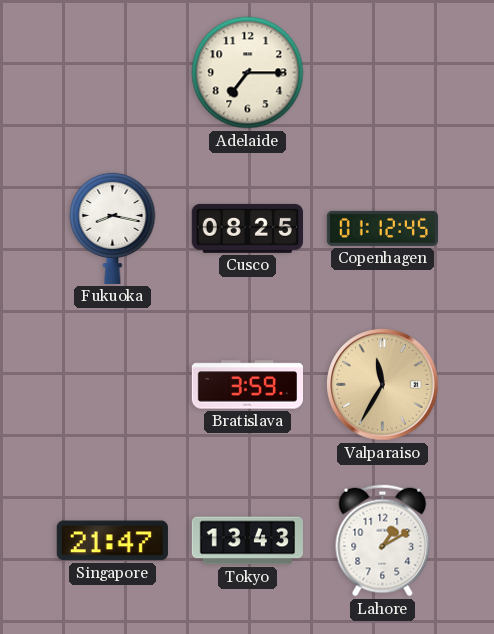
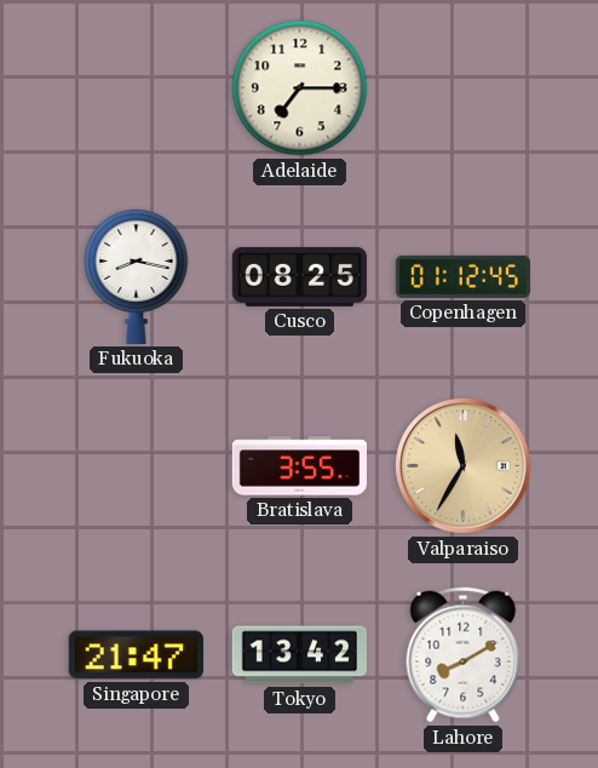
Bratislava: 3:59 -> 3:55
Tokyo: 13:43 -> 13:42
Lahore: 1:10 -> 8:10
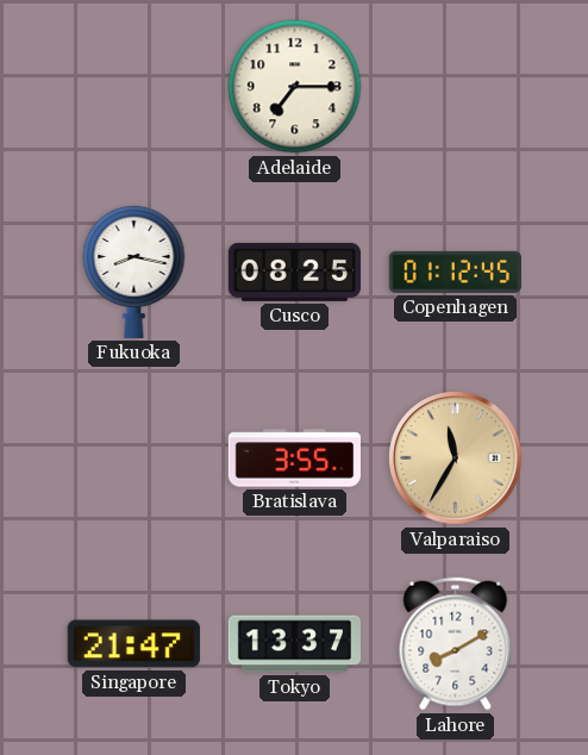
Tokyo: 13:42 -> 13:37
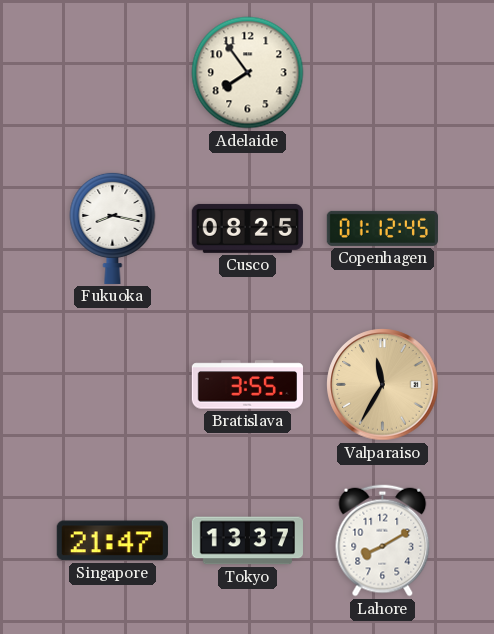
Adelaide: 7:15 -> 7:54
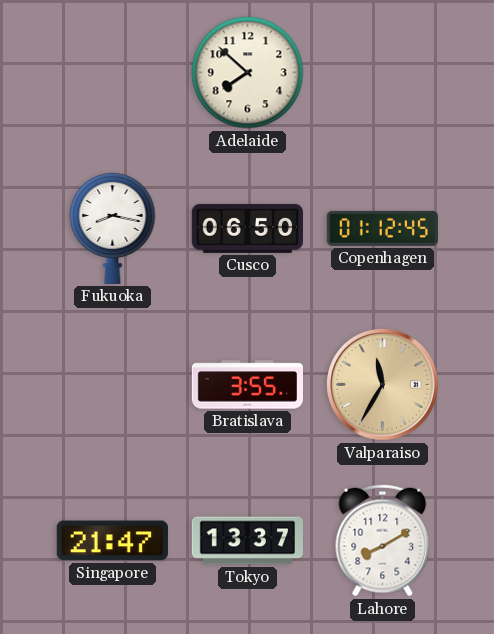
Adelaide: 7:54 -> 7:52
Cusco: 08:25 -> 06:50
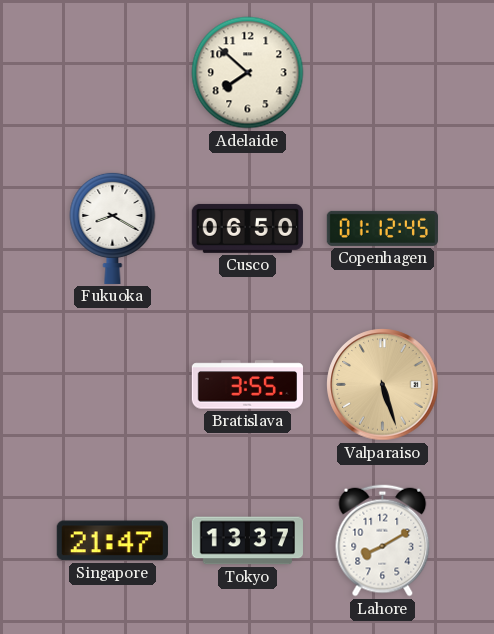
Fukuoka: 8:17 -> 8:20
Valparaiso: 11:35 -> 5:27
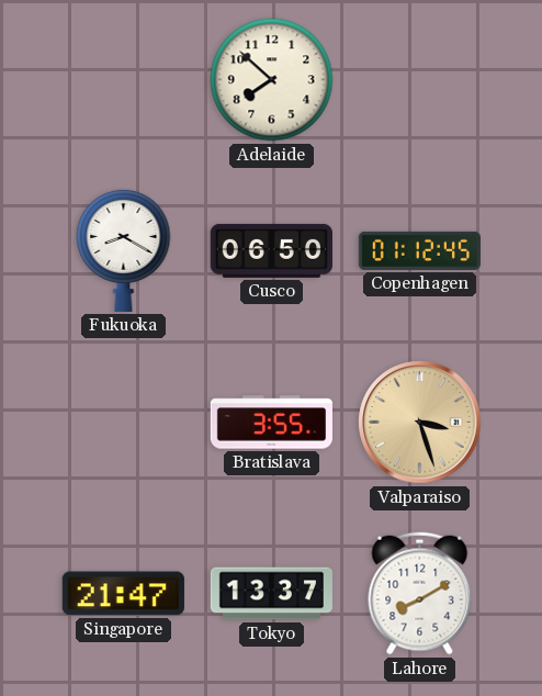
Valparaiso: 5:27 -> 3:27
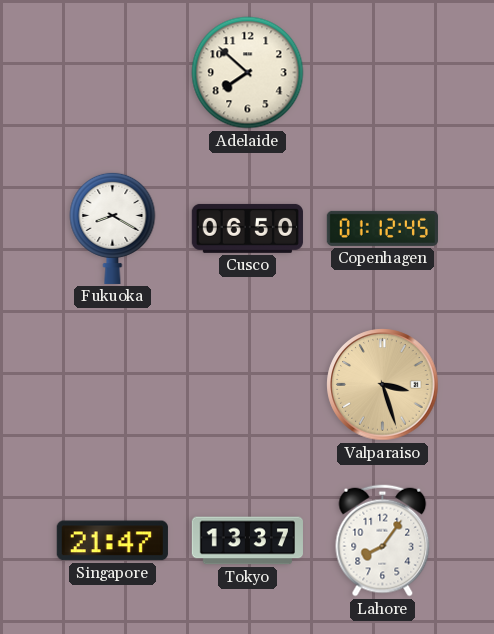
Bratislava: 3:55 -> none
Lahore: 8:10 -> 8:06
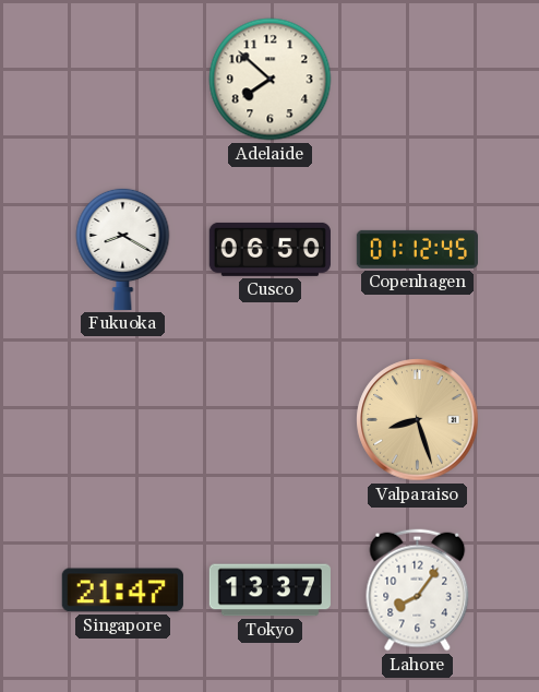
Valparaiso: 3:27 -> 8:27
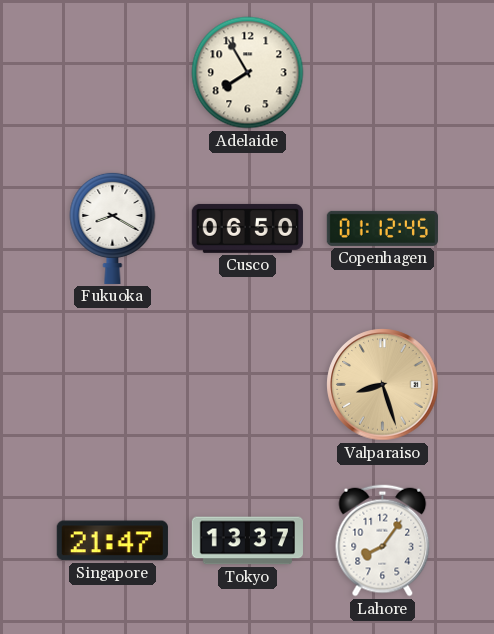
Adelaide: 7:52 -> 7:55
